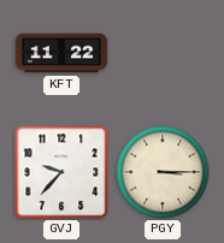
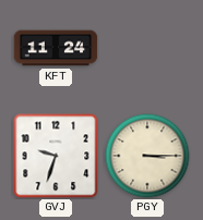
KFT: 11:22 -> 11:24
GVJ: 9:37 -> 9:33
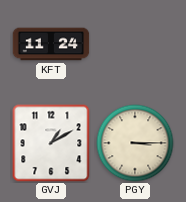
GVJ: 9:33 -> 1:10
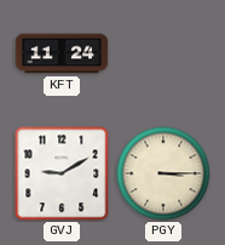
GVJ: 1:10 -> 9:10
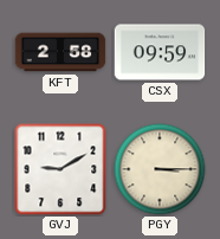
KFT: 11:24 -> 2:58
CSX: none -> 09:59
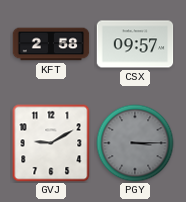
CSX: 09:59 -> 09:57
PGY dial: cream -> grey
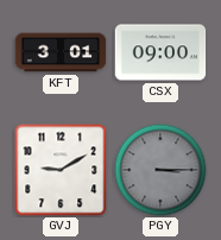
KFT: 2:58 -> 3:01
CSX: 09:57 -> 09:00
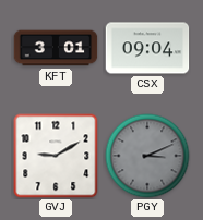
CSX: 09:00 -> 09:04
PGY: 3:15 -> 3:11
